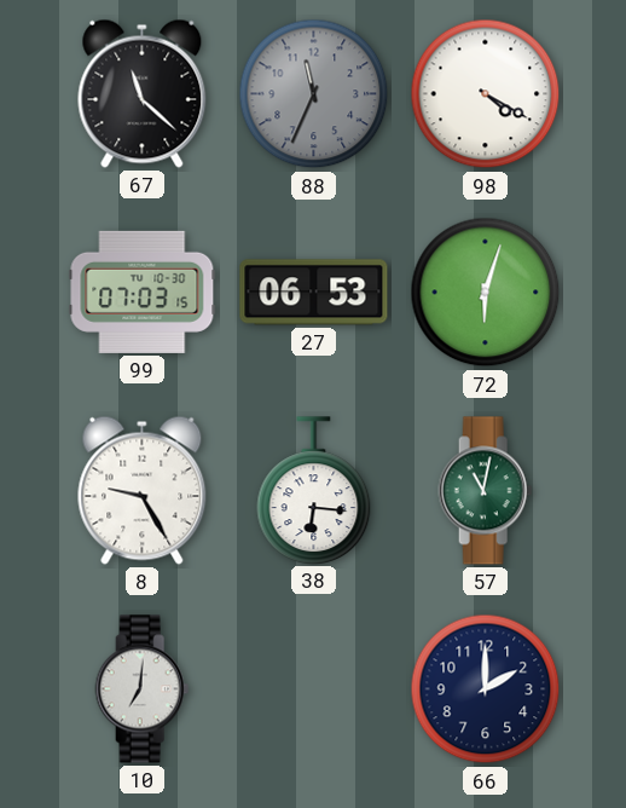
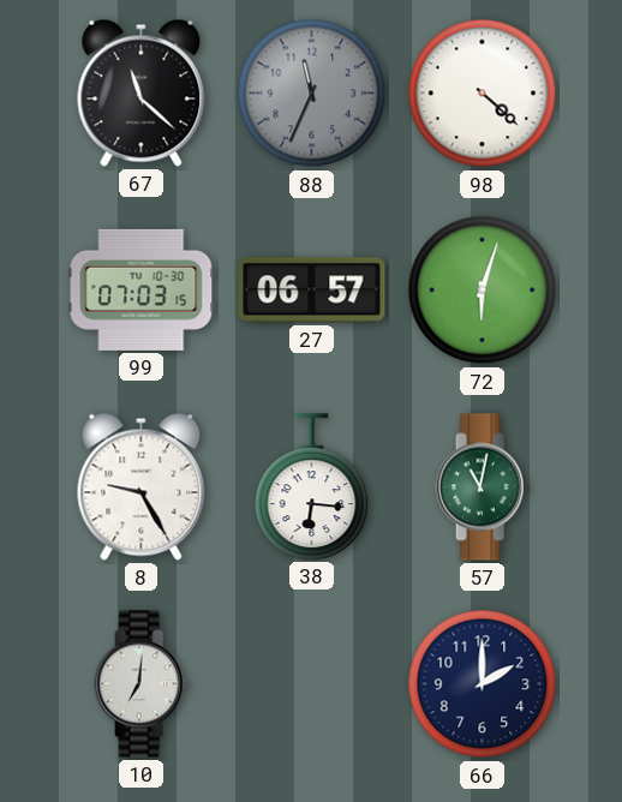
98: 4:20 -> 4:22
27: 06:53 -> 06:57
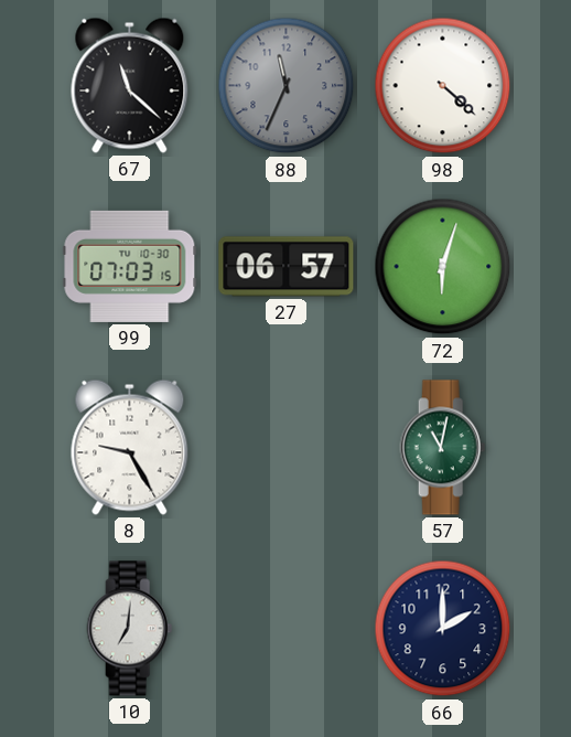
38: 6:16 -> none
